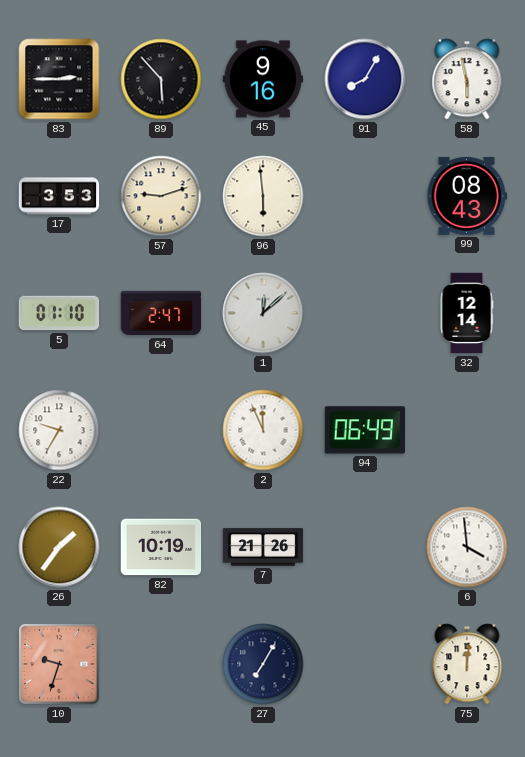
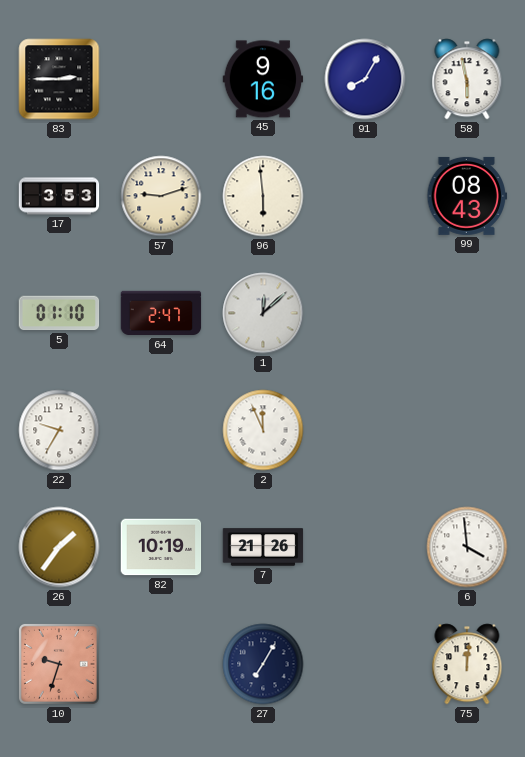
89: 5:53 -> none
32: 12:14 -> none
94: 06:49 -> none
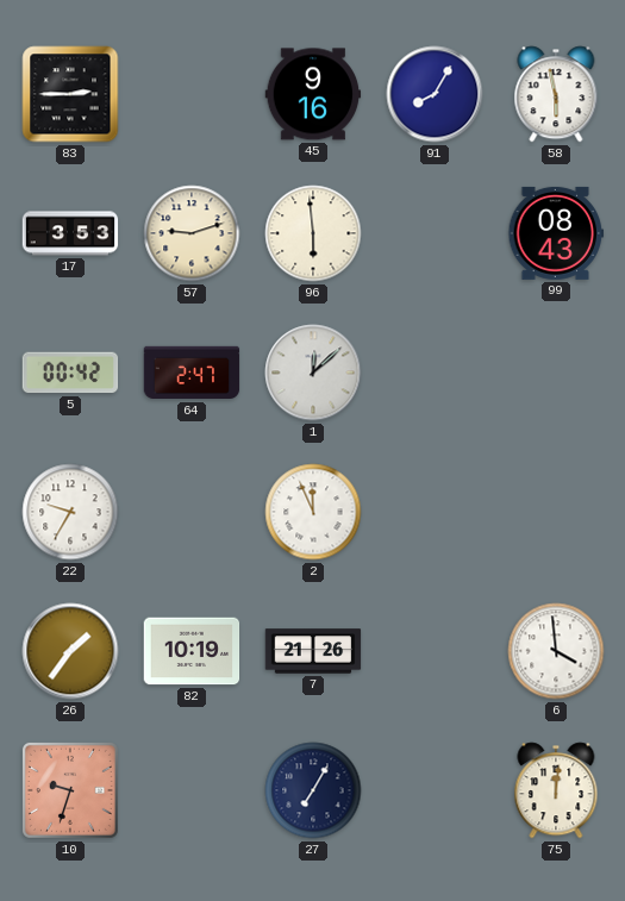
5: 01:10 -> 00:42
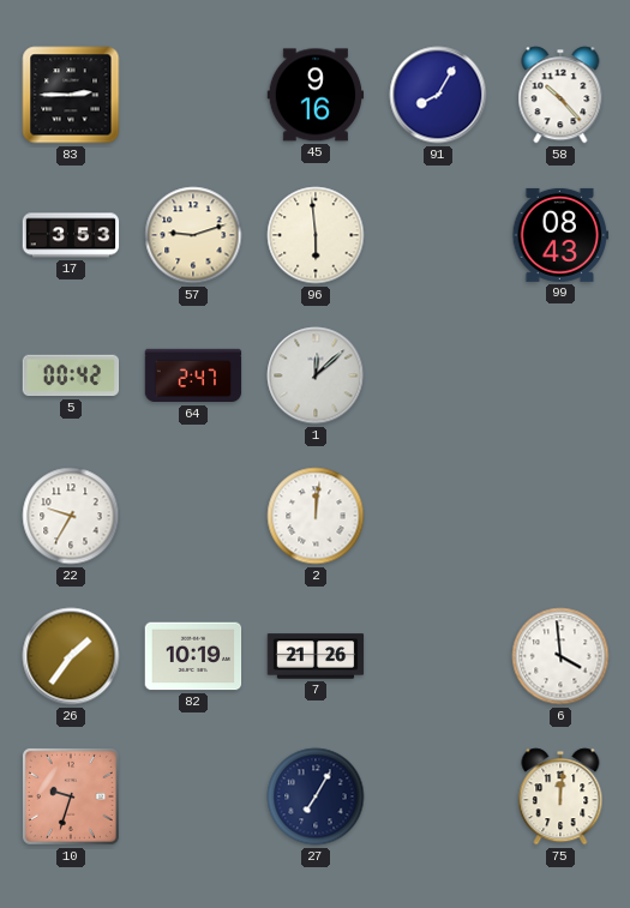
58: 5:58 -> 10:23
2: 11:56 -> 12:01
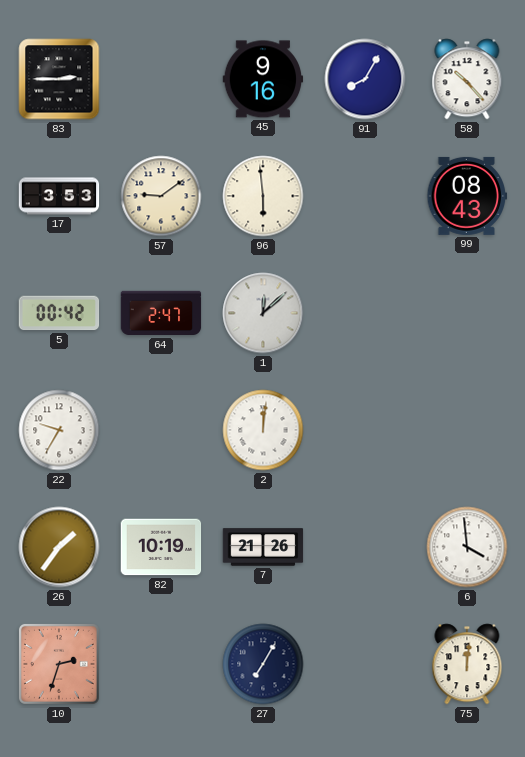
57: 9:12 -> 9:09
10: 9:33 -> 2:33
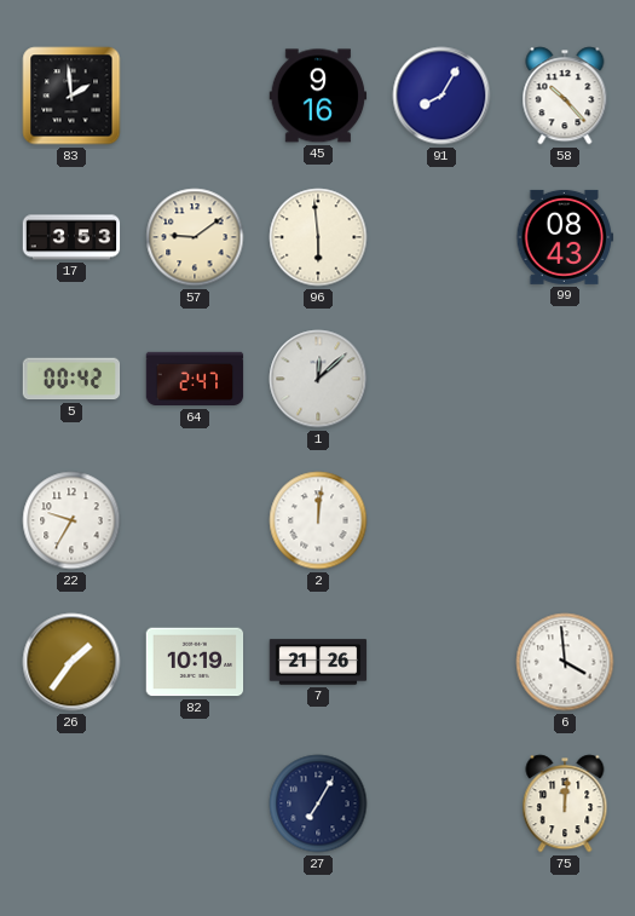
83: 2:45 -> 1:59
10: 2:33 -> none
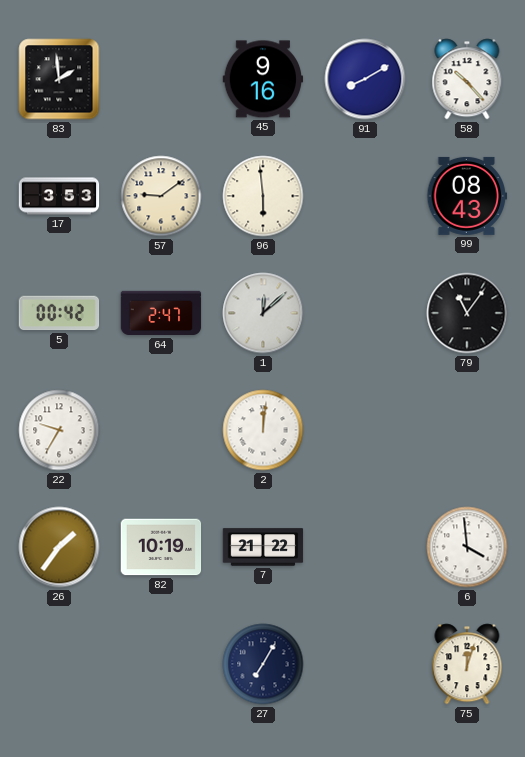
91: 8:05 -> 8:10
79: none -> 11:06
7: 21:26 -> 21:22
75: 12:01 -> 12:03
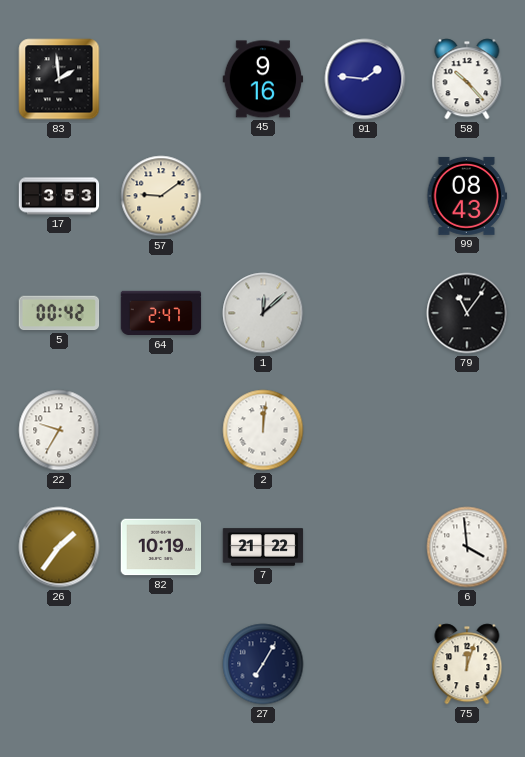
91: 8:10 -> 1:46
96: 5:59 -> none
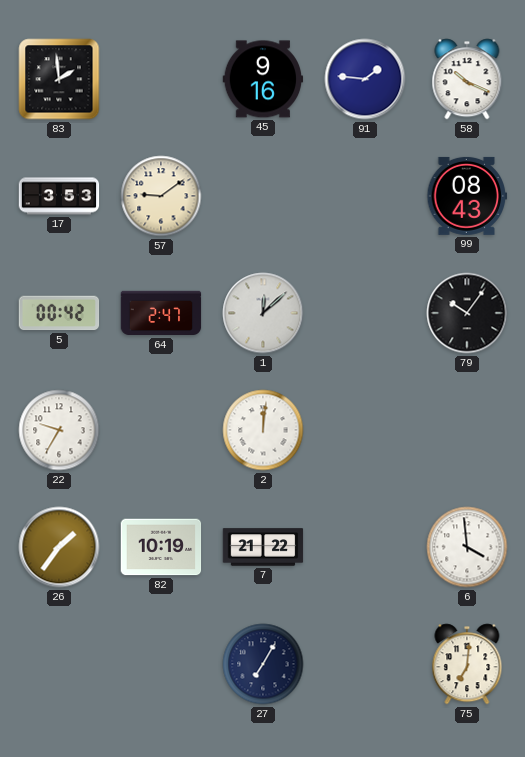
58: 10:23 -> 10:19
79: 11:06 -> 10:06
75: 12:03 -> 7:01
